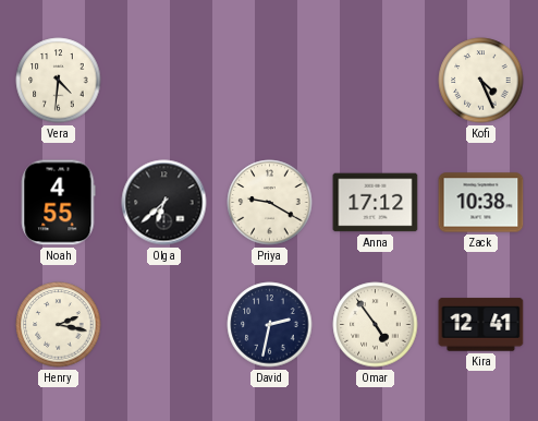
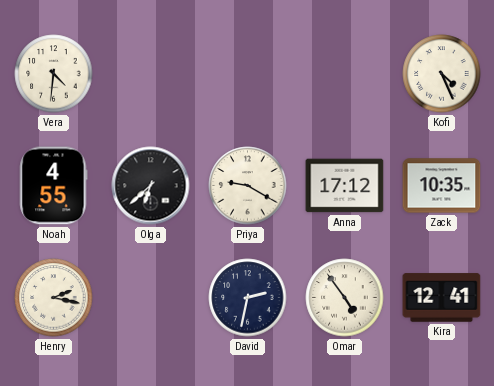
Zack: 10:38 -> 10:35
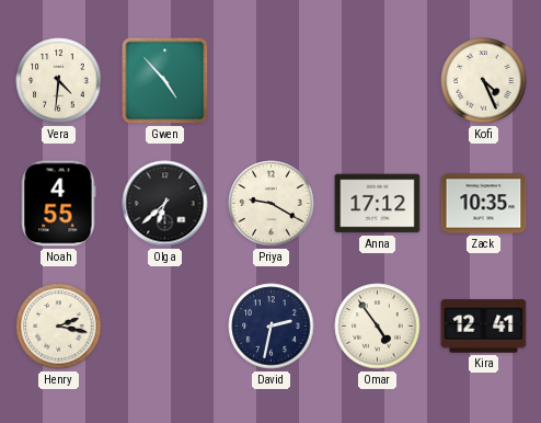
Gwen: none -> 4:53
